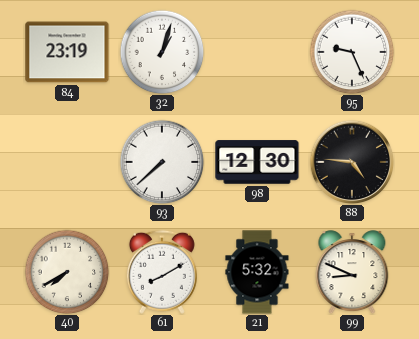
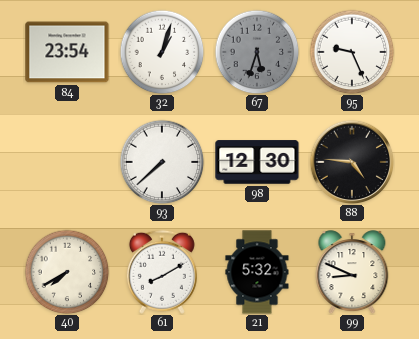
84: 23:19 -> 23:54
67: none -> 5:33
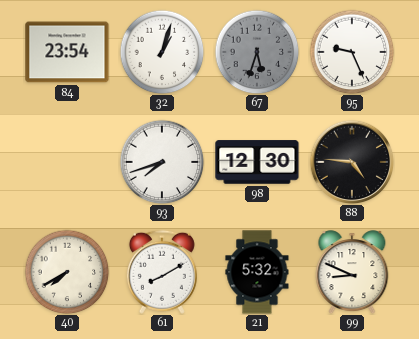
93: 7:38 -> 7:42
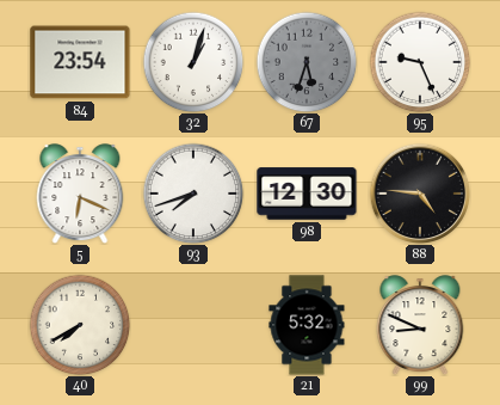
5: none -> 6:19
61: 8:10 -> none
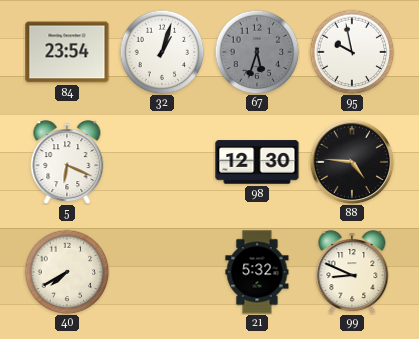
95: 9:26 -> 9:58
93: 7:42 -> none
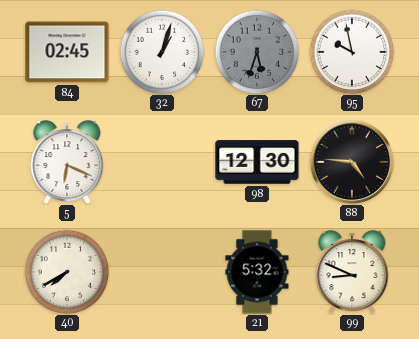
84: 23:54 -> 02:45
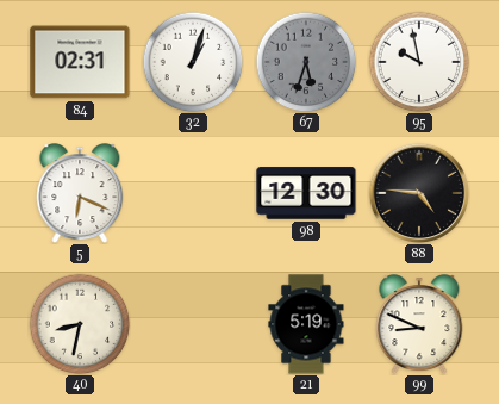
84: 02:45 -> 02:31
40: 7:40 -> 8:32
21: 5:32 -> 5:19
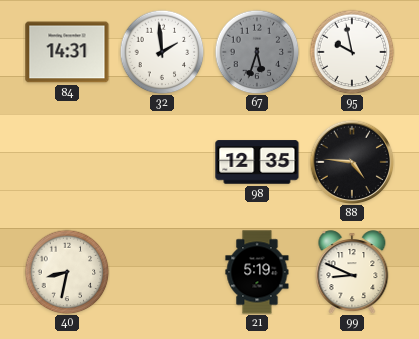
84: 02:31 -> 14:31
32: 1:03 -> 1:59
5: 6:19 -> none
98: 12:30 -> 12:35
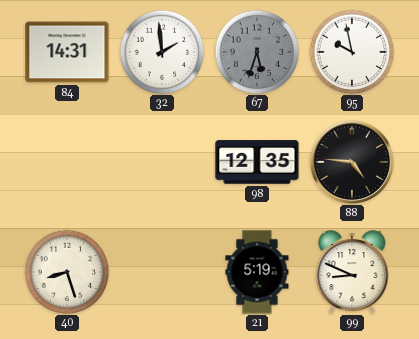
40: 8:32 -> 8:27
